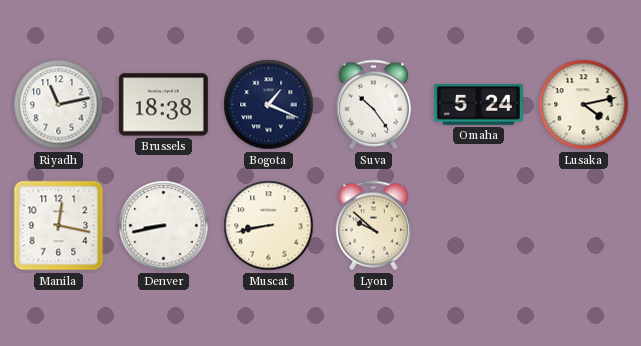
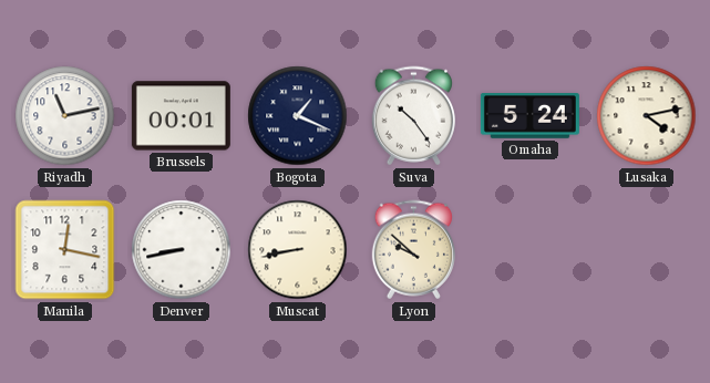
Brussels: 18:38 -> 00:01
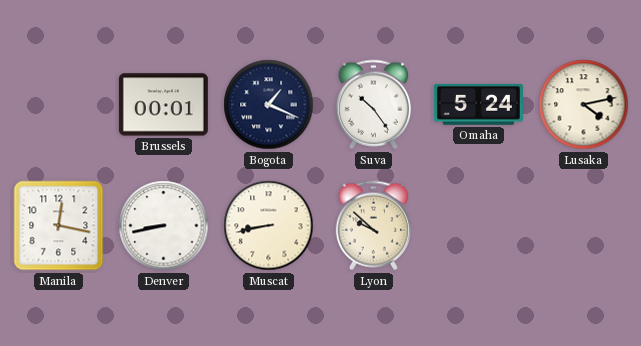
Riyadh: 11:13 -> none
